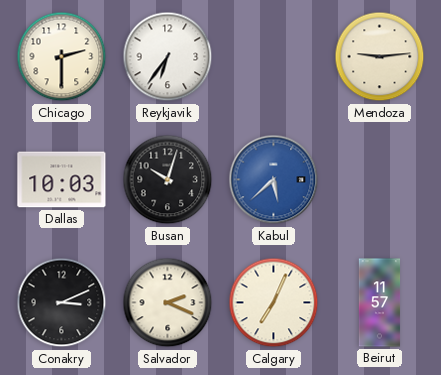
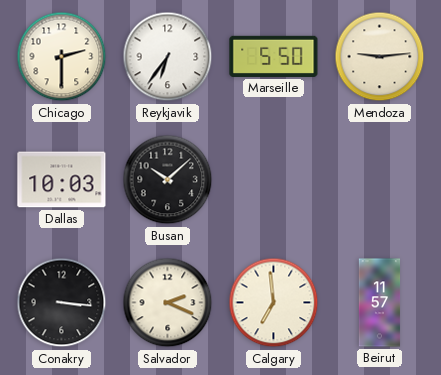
Marseille: none -> 5:50
Busan: 10:03 -> 10:08
Kabul: 5:38 -> none
Conakry: 3:11 -> 3:16
Calgary: 7:04 -> 6:59
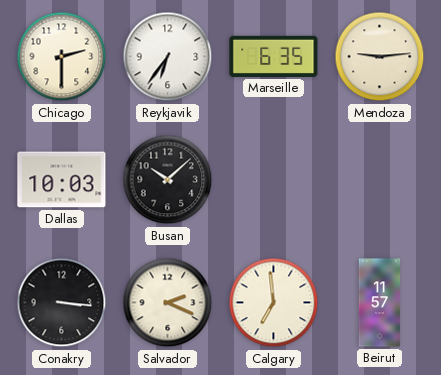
Marseille: 5:50 -> 6:35
